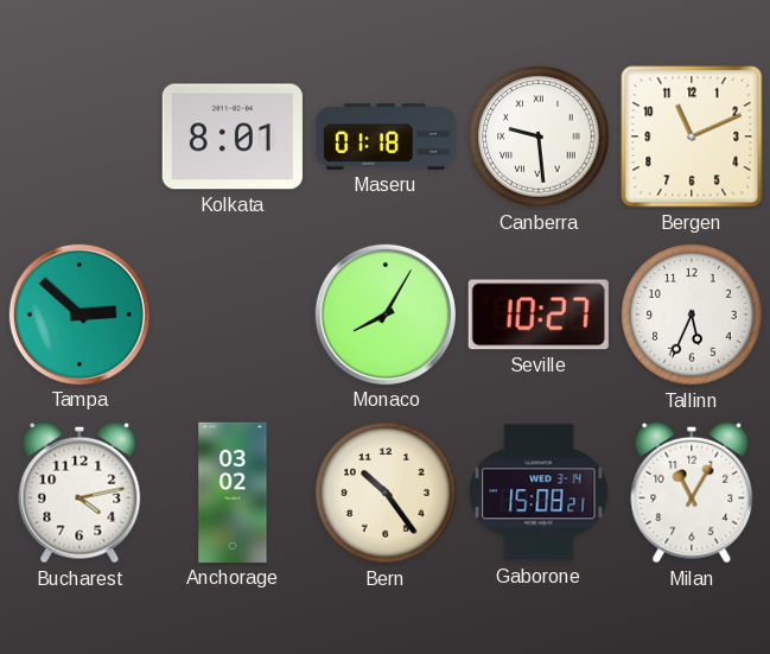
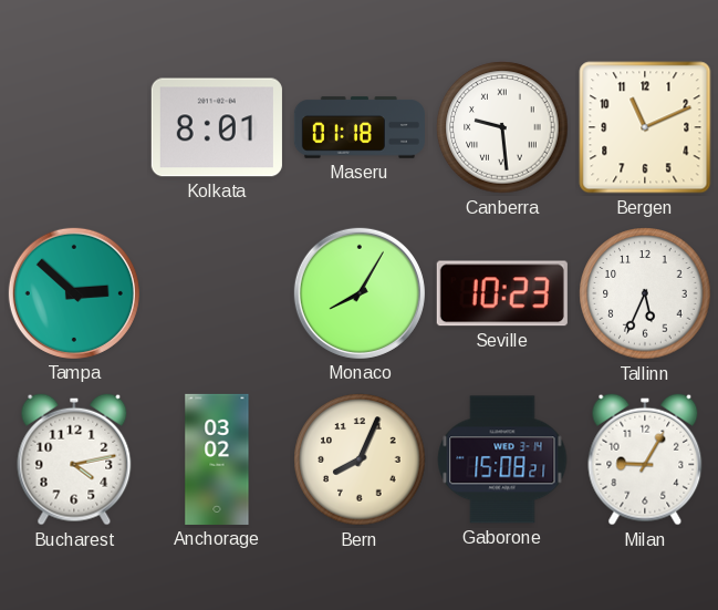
Seville: 10:27 -> 10:23
Bern: 10:24 -> 8:04
Milan: 11:05 -> 9:05
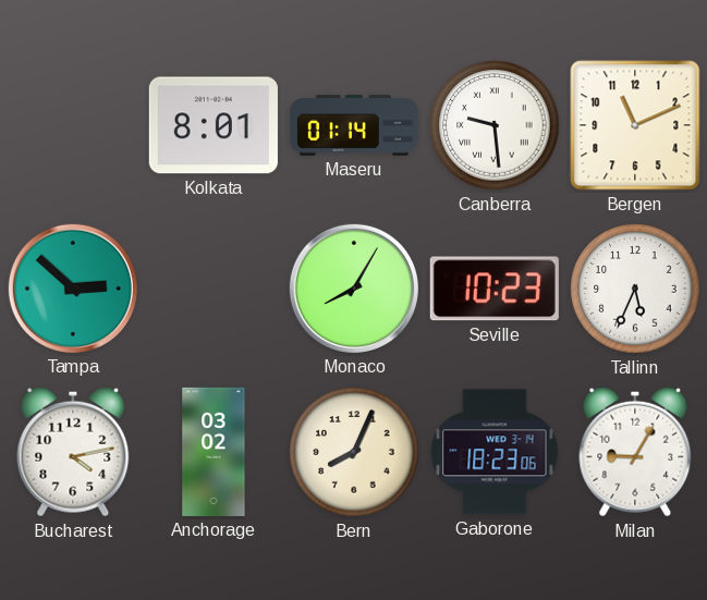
Maseru: 01:18 -> 01:14
Gaborone: 15:08 -> 18:23
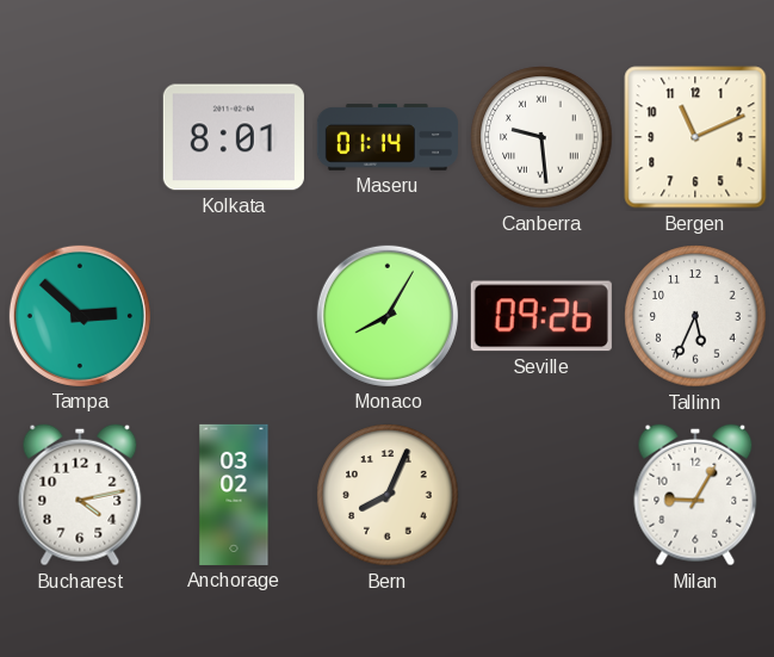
Seville: 10:23 -> 09:26
Gaborone: 18:23 -> none
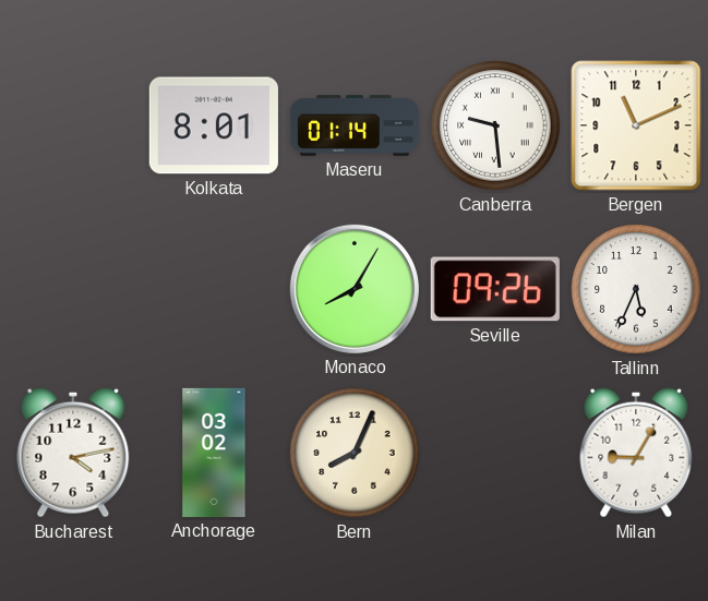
Tampa: 2:52 -> none
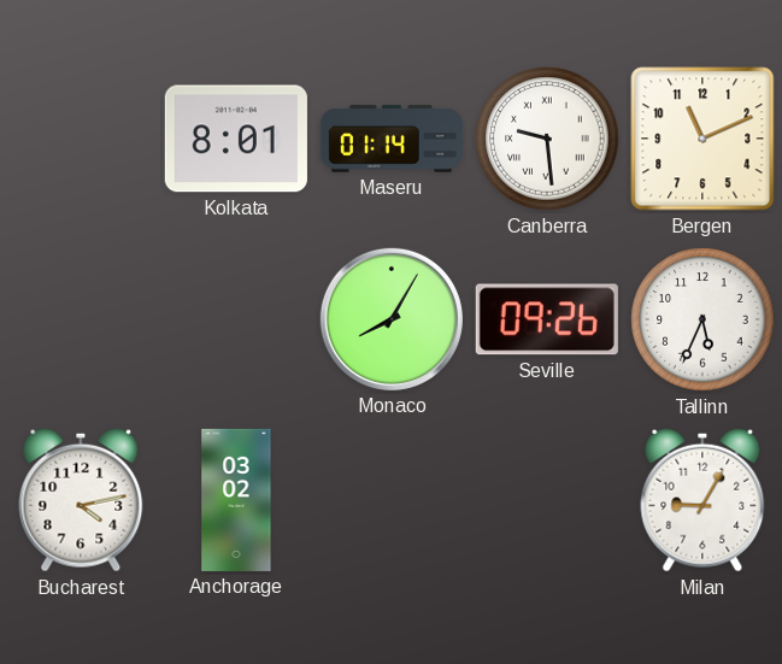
Bern: 8:04 -> none
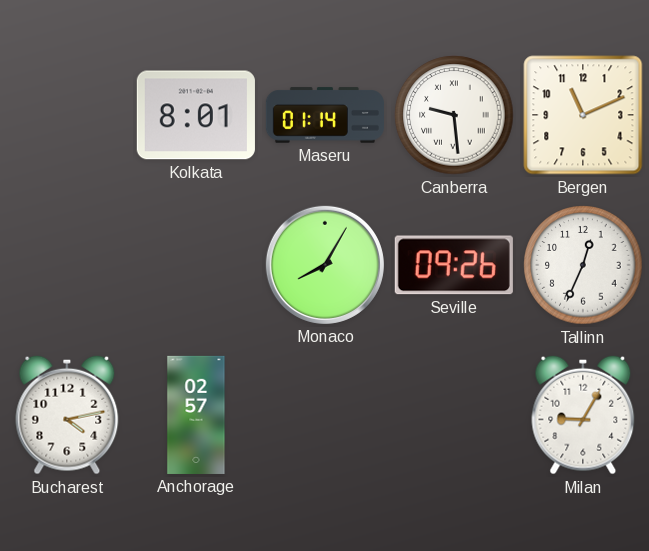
Tallinn: 5:34 -> 12:34
Anchorage: 03:02 -> 02:57
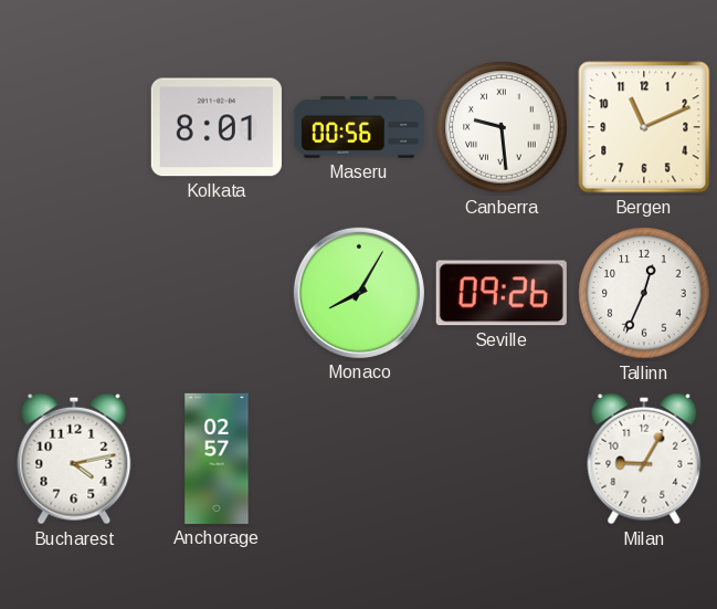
Maseru: 01:14 -> 00:56
